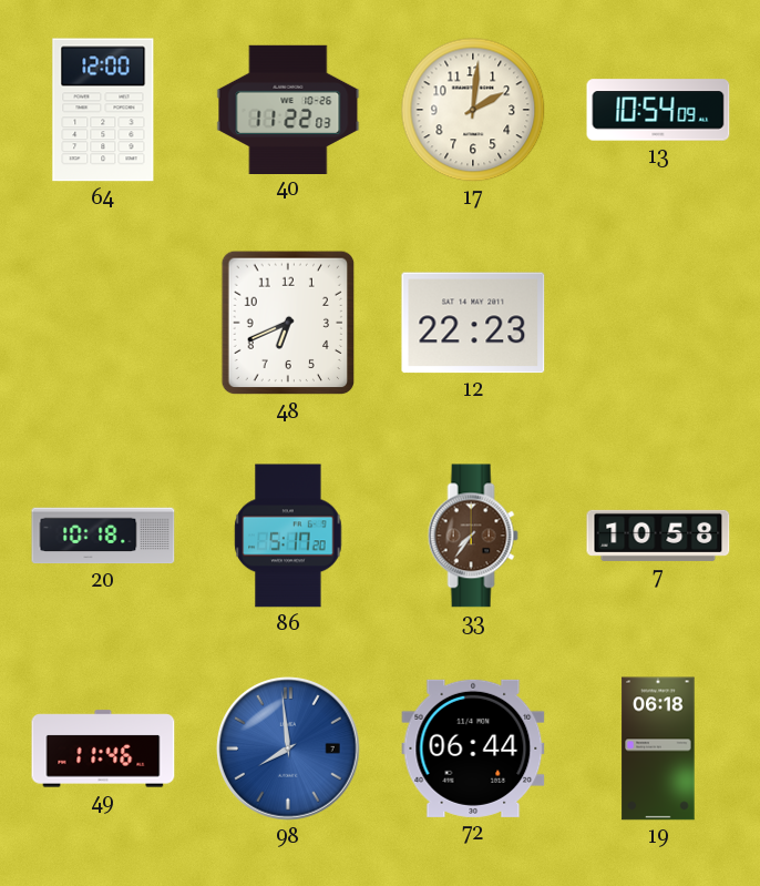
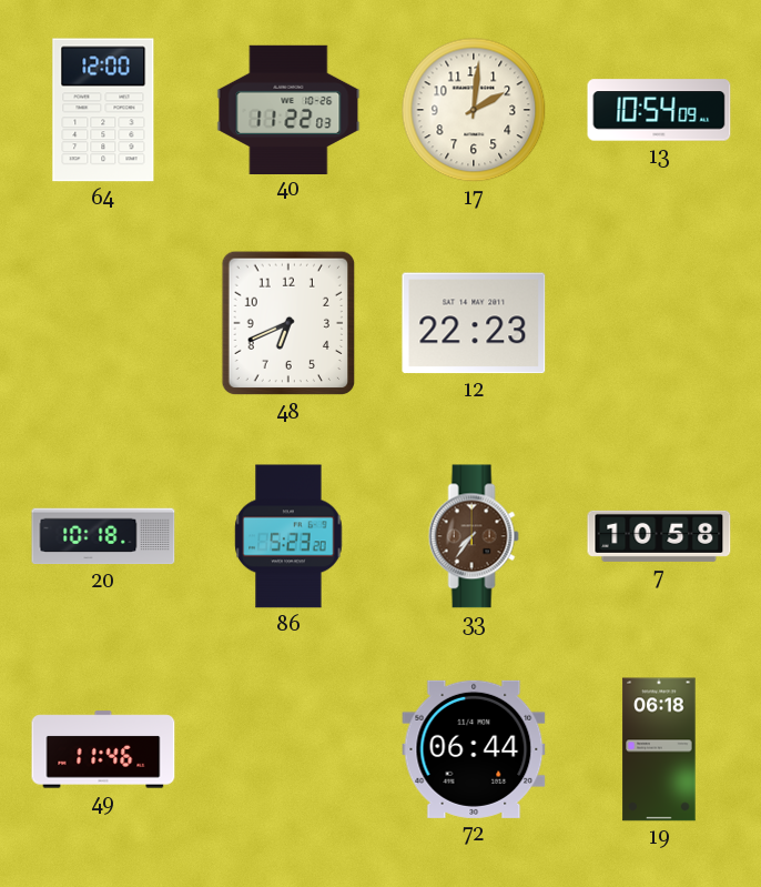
86: 5:17 -> 5:23
98: 7:59 -> none
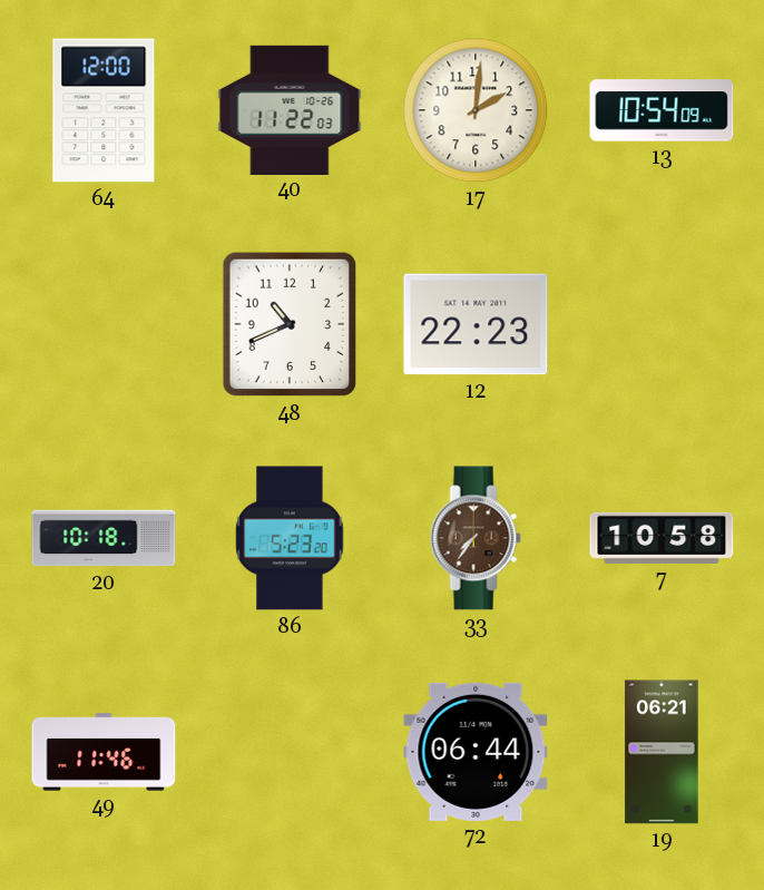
48: 6:41 -> 10:41
19: 06:18 -> 06:21
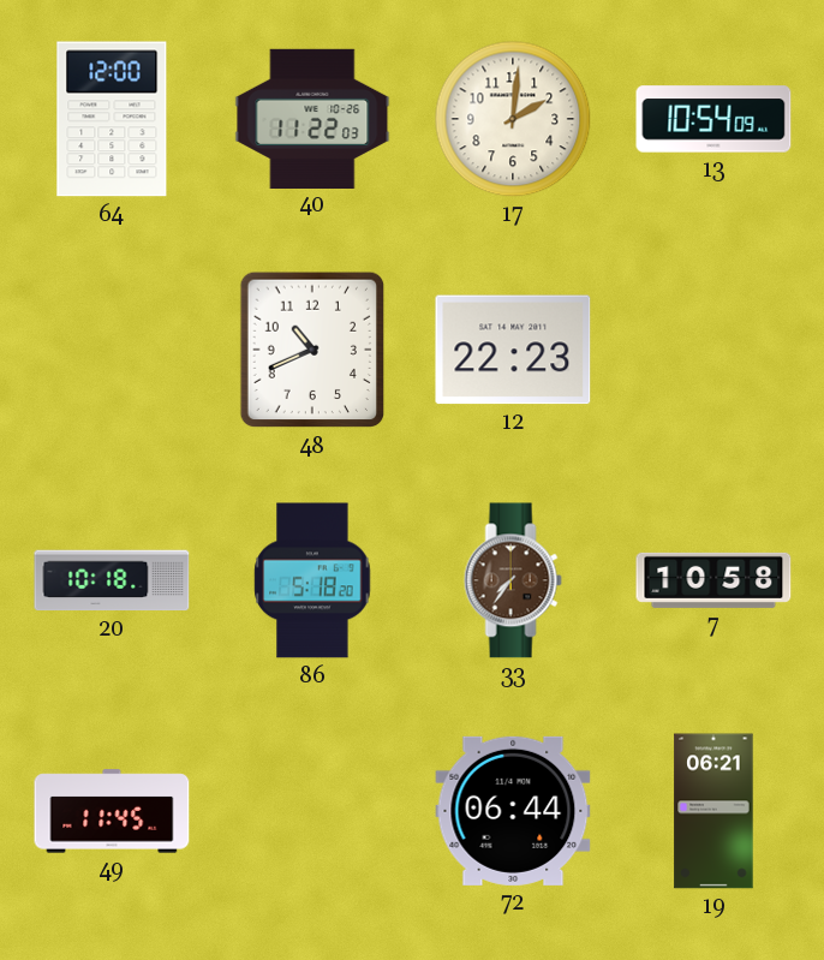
86: 5:23 -> 5:18
49: 11:46 -> 11:45
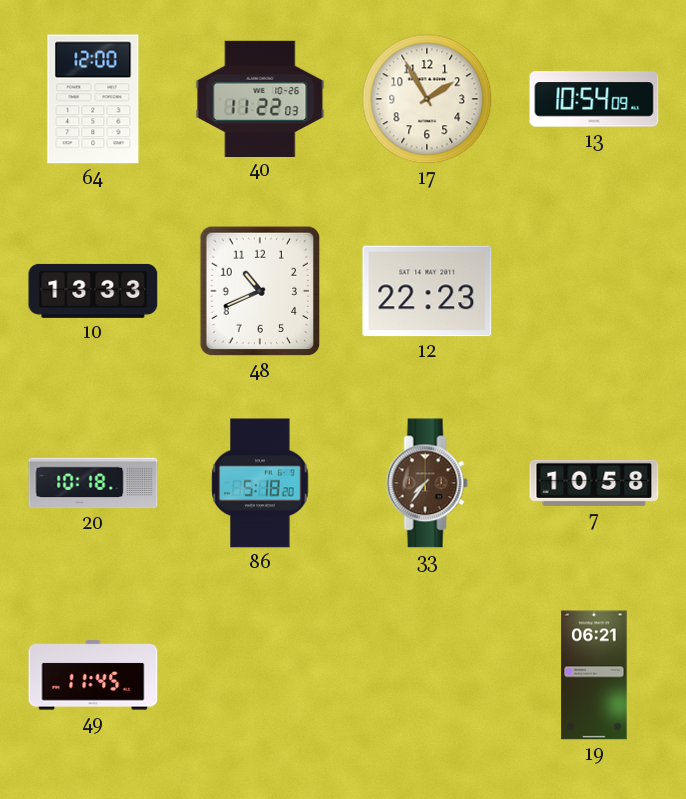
17: 2:01 -> 1:55
10: none -> 13:33
72: 06:44 -> none
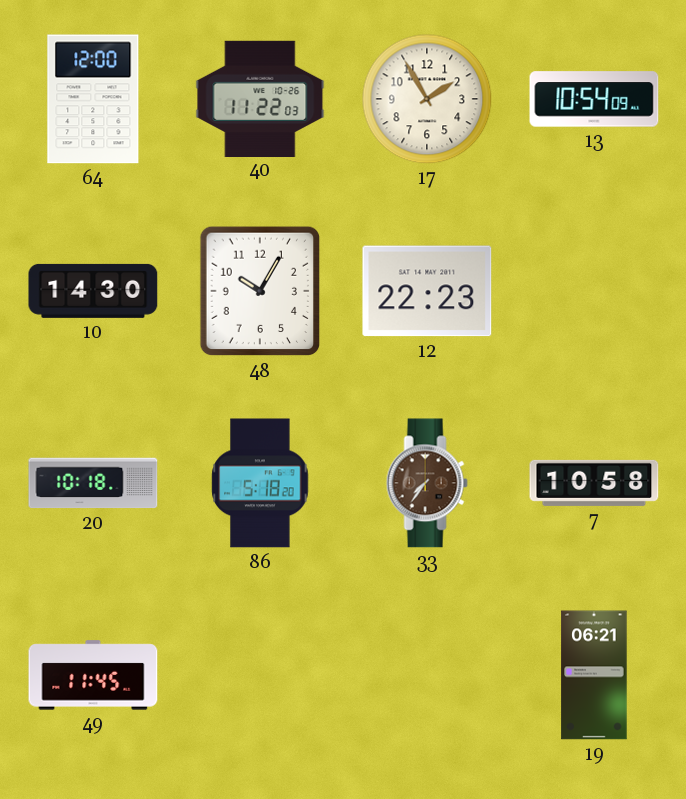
10: 13:33 -> 14:30
48: 10:41 -> 10:05
